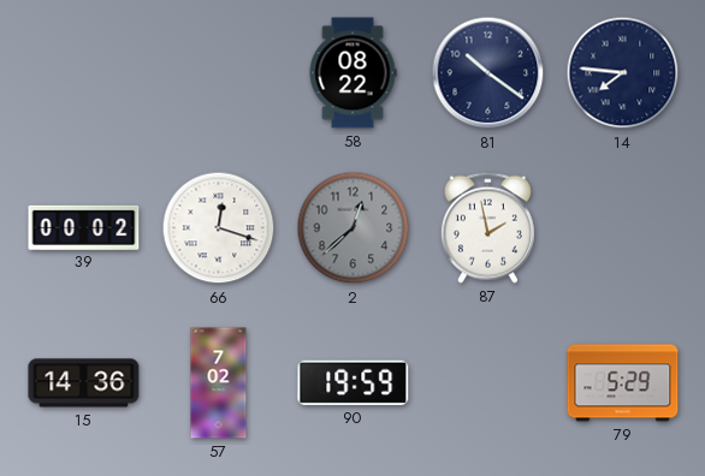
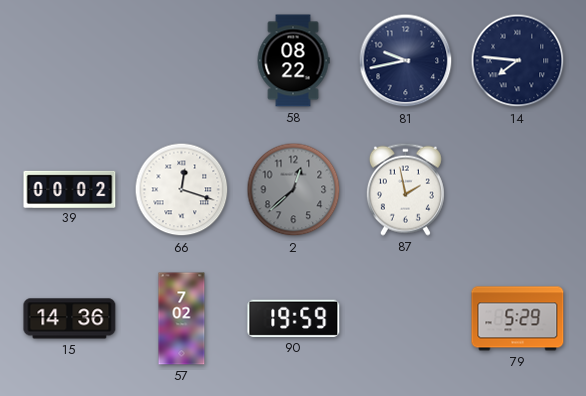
81: 10:21 -> 9:43
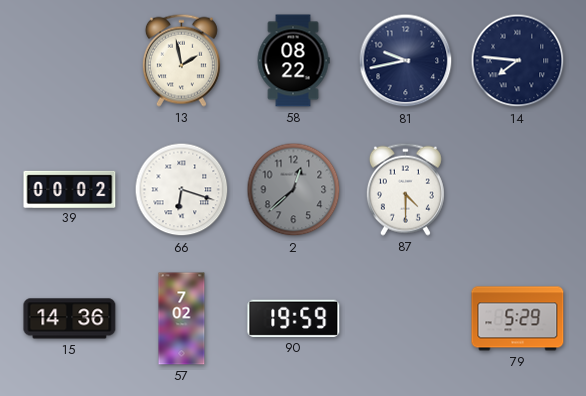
13: none -> 1:58
66: 12:18 -> 6:18
87: 1:58 -> 4:30
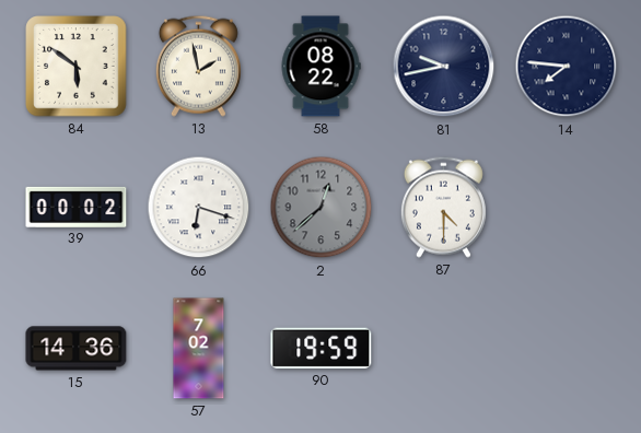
84: none -> 5:51
79: 5:29 -> none
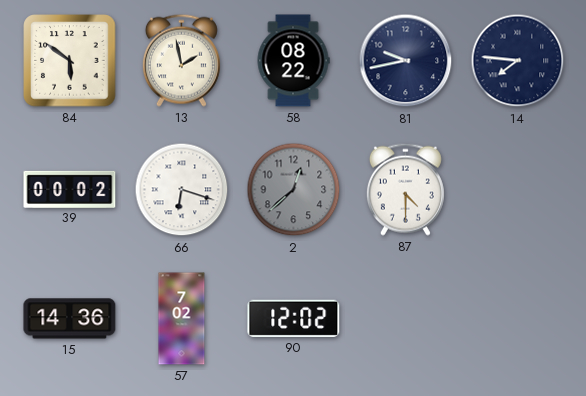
90: 19:59 -> 12:02
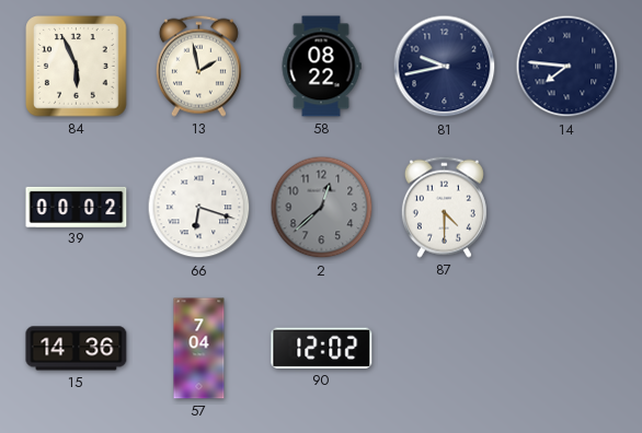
84: 5:51 -> 5:56
57: 7:02 -> 7:04
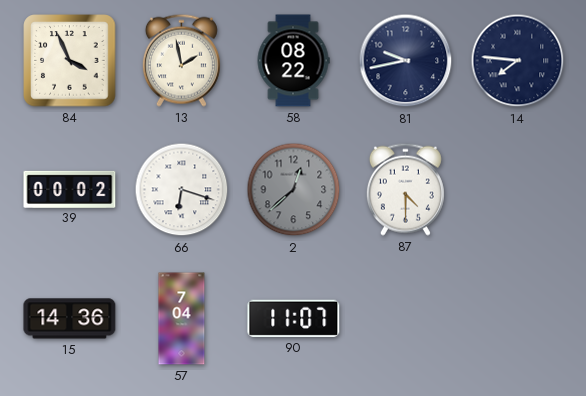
84: 5:56 -> 3:56
90: 12:02 -> 11:07
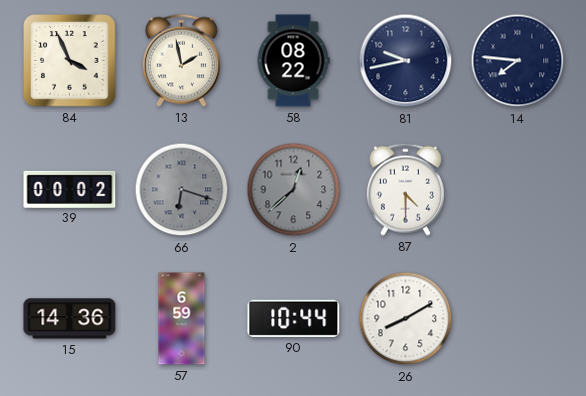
66 dial: white -> grey
57: 7:04 -> 6:59
90: 11:07 -> 10:44
26: none -> 8:10
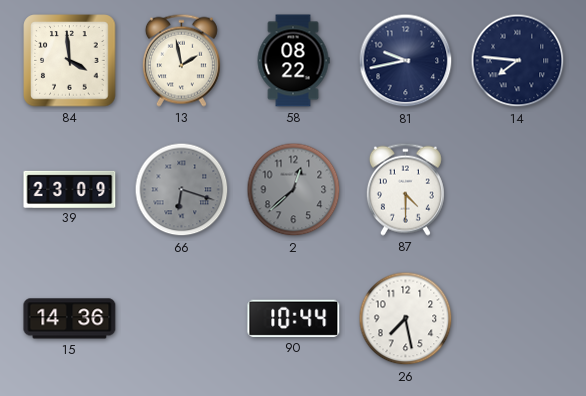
84: 3:56 -> 3:59
39: 00:02 -> 23:09
57: 6:59 -> none
26: 8:10 -> 7:28
